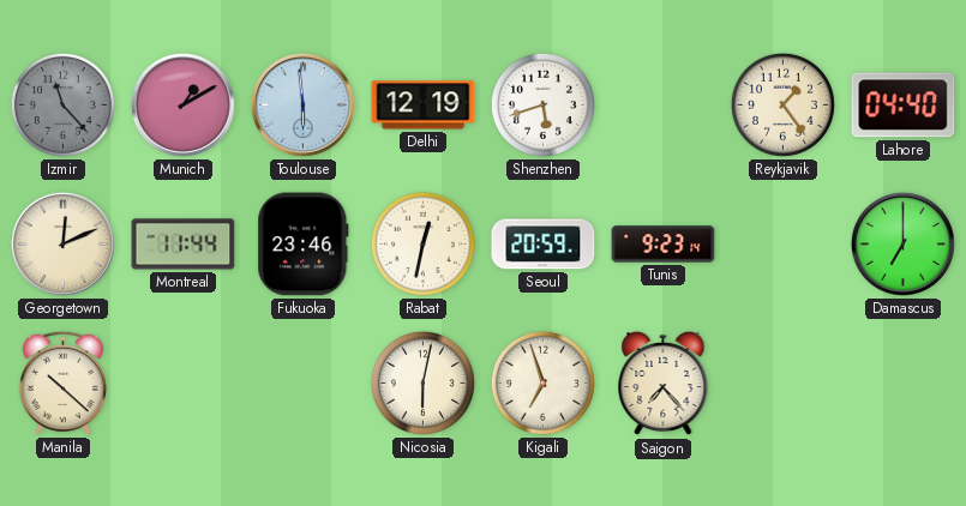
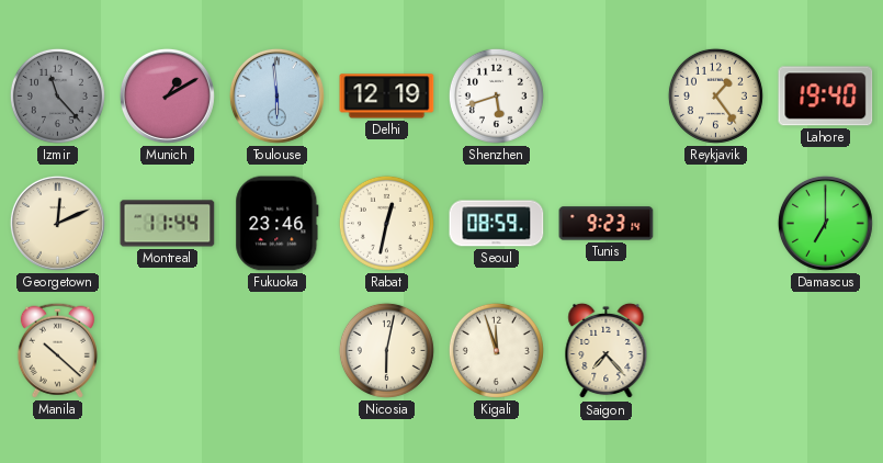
Lahore: 04:40 -> 19:40
Seoul: 20:59 -> 08:59
Kigali: 6:57 -> 11:57
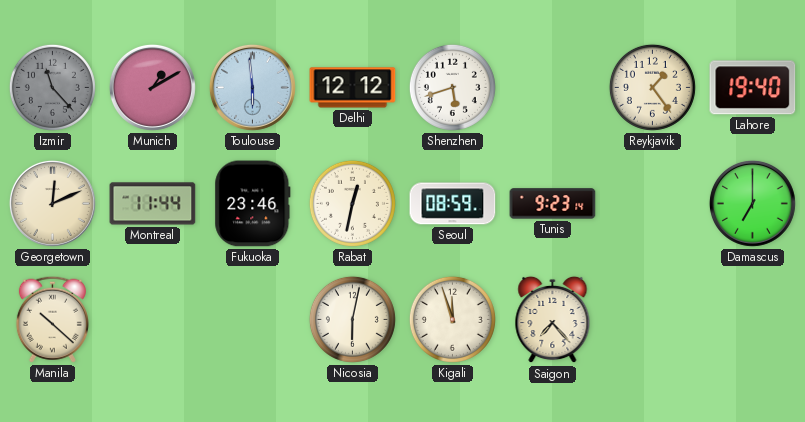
Delhi: 12:19 -> 12:12
